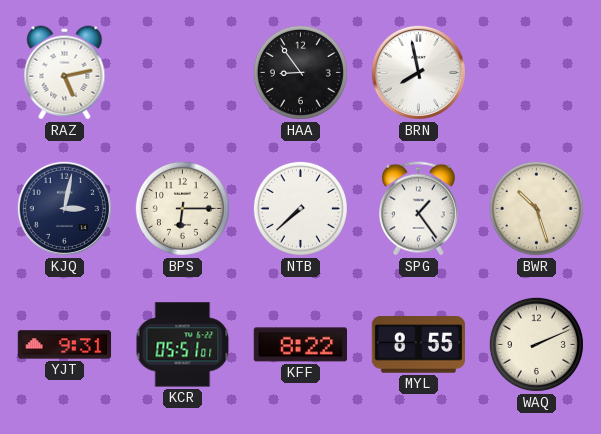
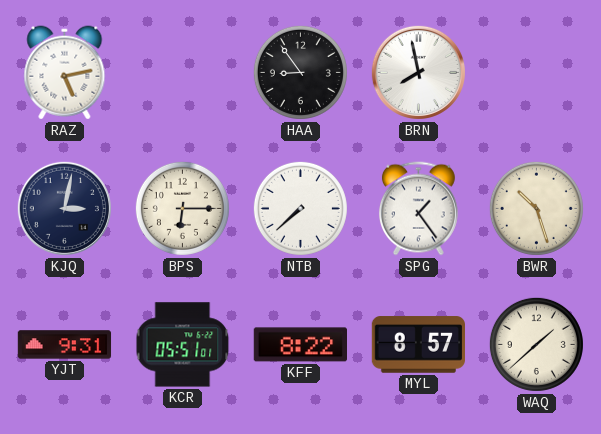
MYL: 8:55 -> 8:57
WAQ: 2:11 -> 1:38
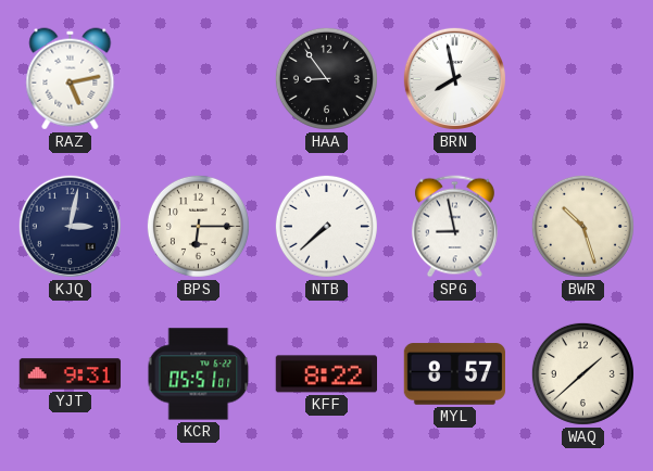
SPG: 1:24 -> 8:58
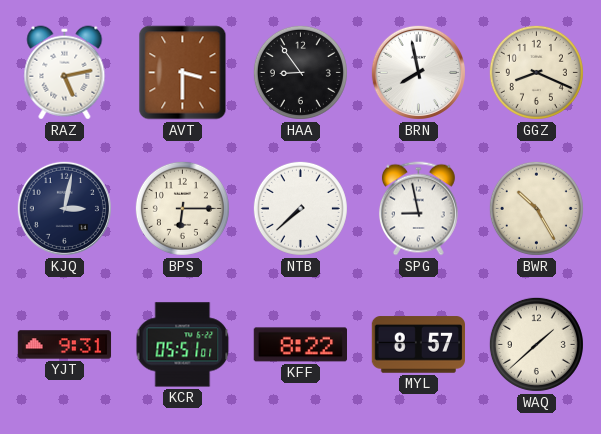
AVT: none -> 3:30
GGZ: none -> 8:19
BWR: 10:27 -> 10:25
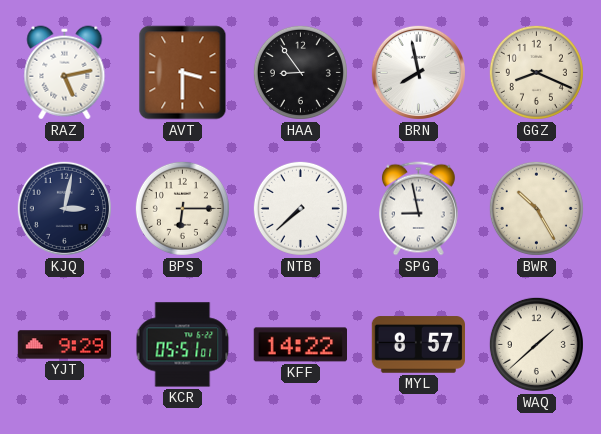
YJT: 9:31 -> 9:29
KFF: 8:22 -> 14:22
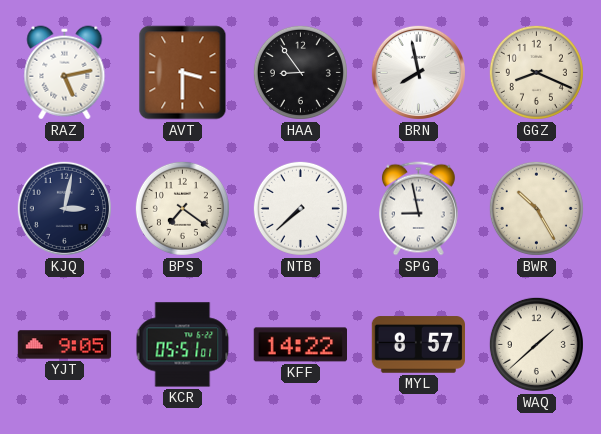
BPS: 6:15 -> 7:21
YJT: 9:29 -> 9:05
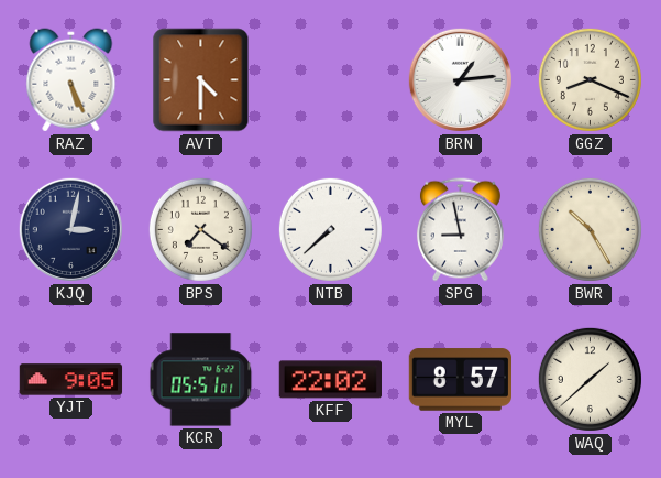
RAZ: 5:13 -> 5:26
AVT: 3:30 -> 4:30
HAA: 8:54 -> none
BRN: 7:58 -> 1:14
KFF: 14:22 -> 22:02
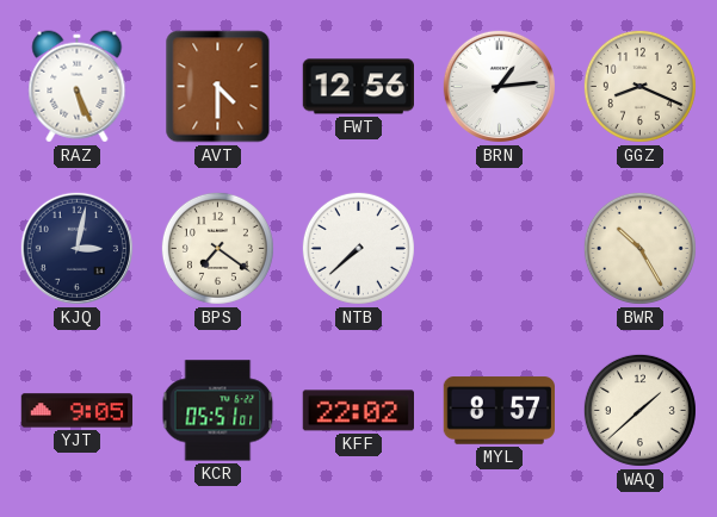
FWT: none -> 12:56
SPG: 8:58 -> none
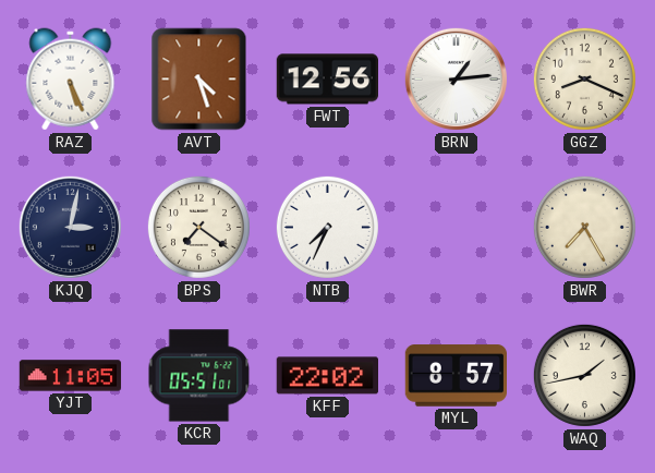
AVT: 4:30 -> 4:27
NTB: 7:38 -> 7:34
BWR: 10:25 -> 7:25
YJT: 9:05 -> 11:05
WAQ: 1:38 -> 1:43
